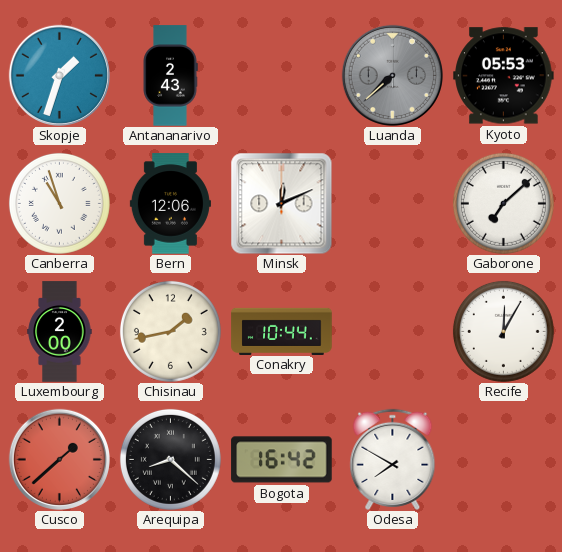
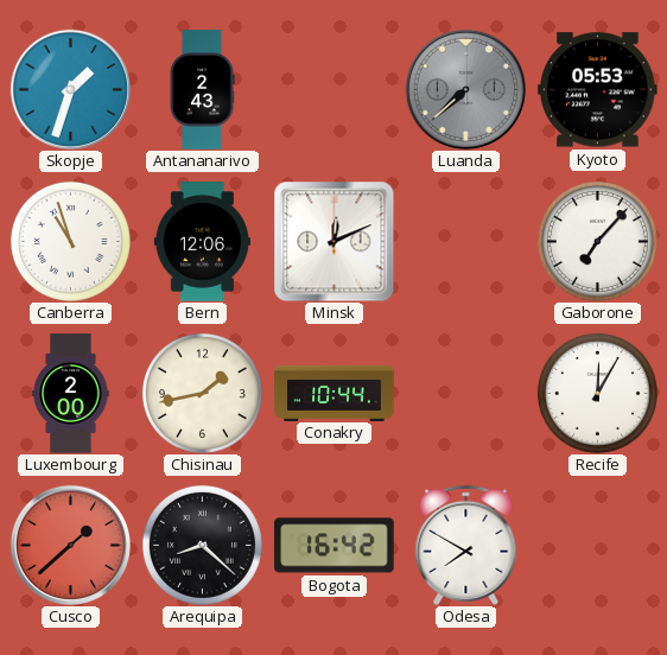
Gaborone: 7:08 -> 7:07
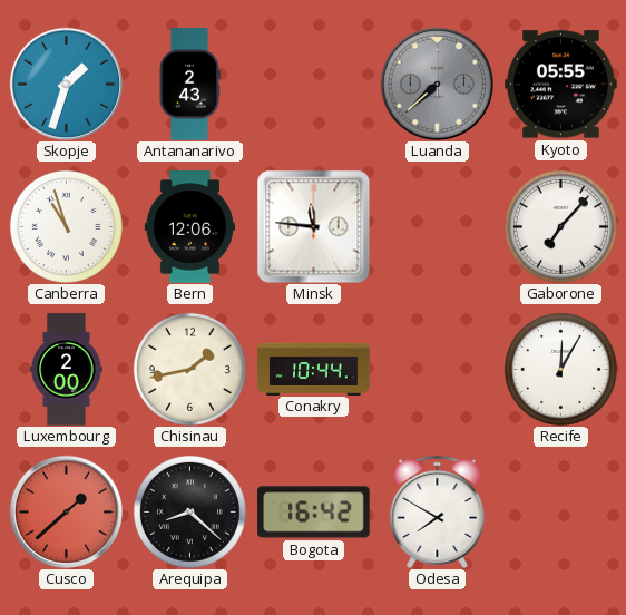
Kyoto: 05:53 -> 05:55
Minsk: 12:11 -> 11:46
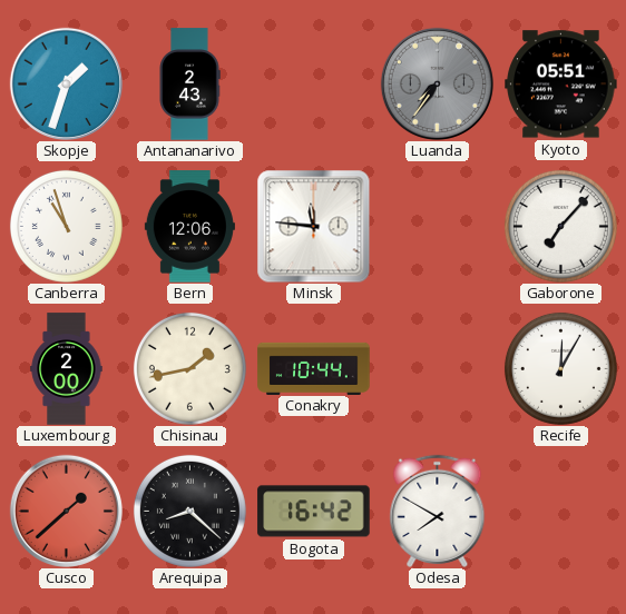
Luanda: 7:38 -> 7:36
Kyoto: 05:55 -> 05:51
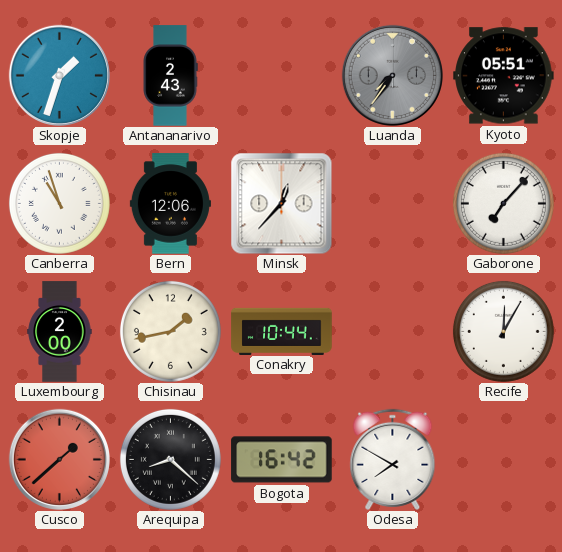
Minsk: 11:46 -> 12:37
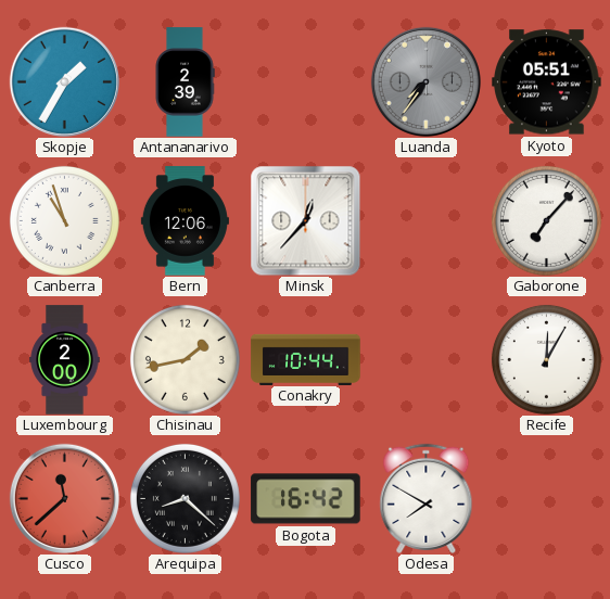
Skopje: 1:33 -> 1:35
Antananarivo: 2:43 -> 2:39
Cusco: 1:38 -> 11:38
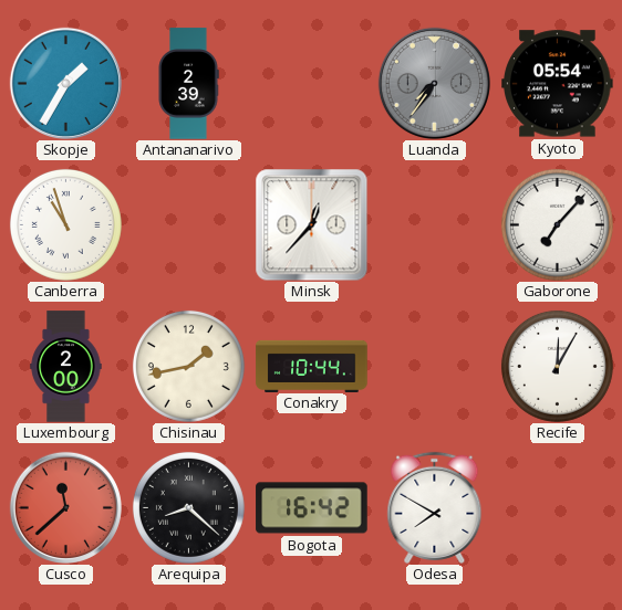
Kyoto: 05:51 -> 05:54
Bern: 12:06 -> none
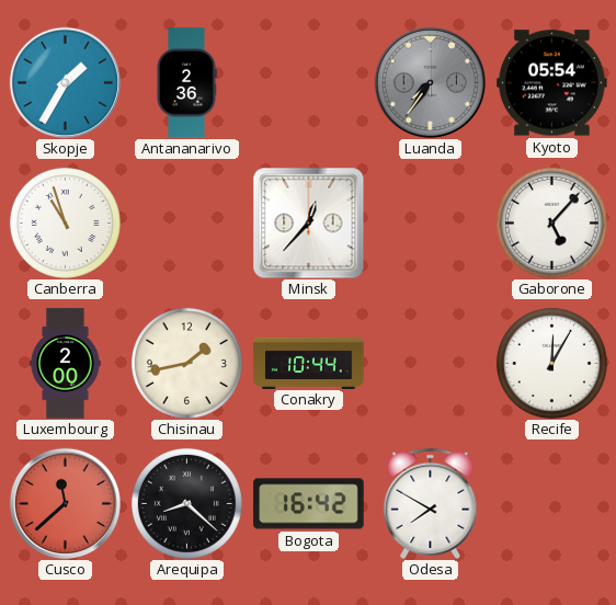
Antananarivo: 2:39 -> 2:36
Gaborone: 7:07 -> 5:07
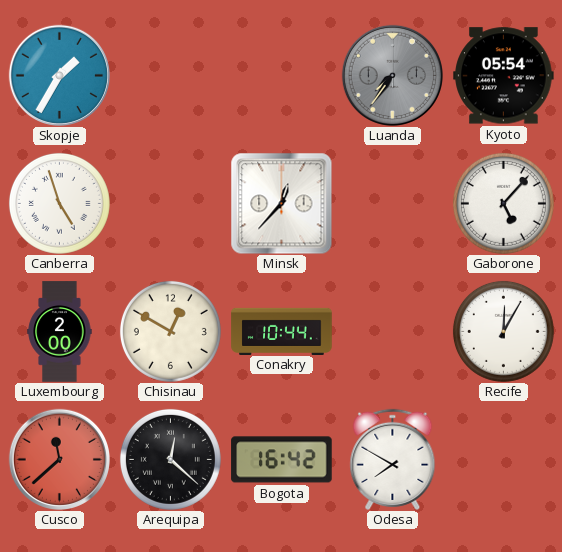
Antananarivo: 2:36 -> none
Canberra: 10:57 -> 4:57
Chisinau: 1:43 -> 12:50
Arequipa: 8:22 -> 12:22
